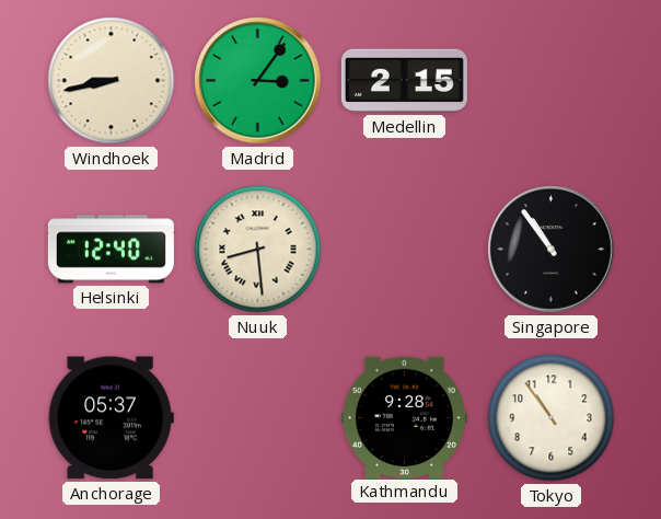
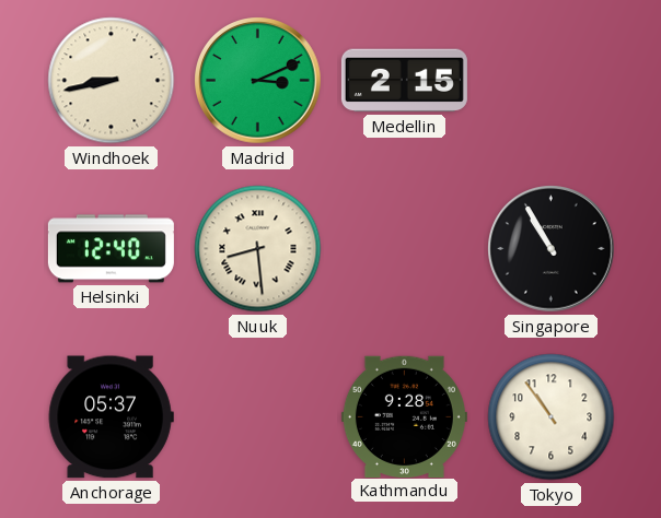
Madrid: 3:06 -> 3:11
Singapore: 10:54 -> 10:55
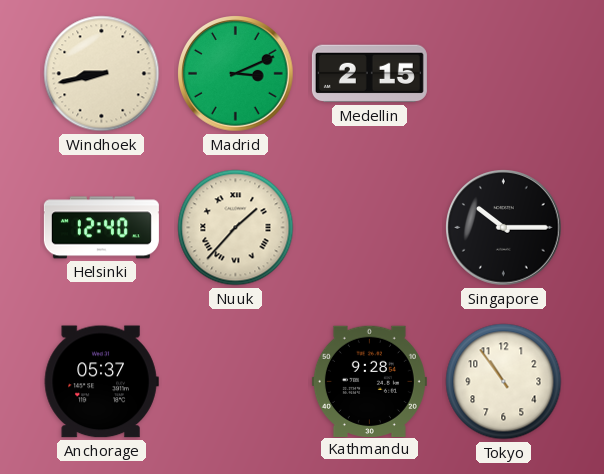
Nuuk: 8:29 -> 1:37
Singapore: 10:55 -> 10:15
